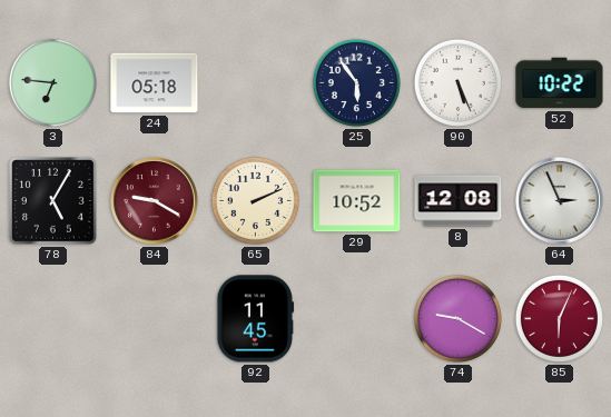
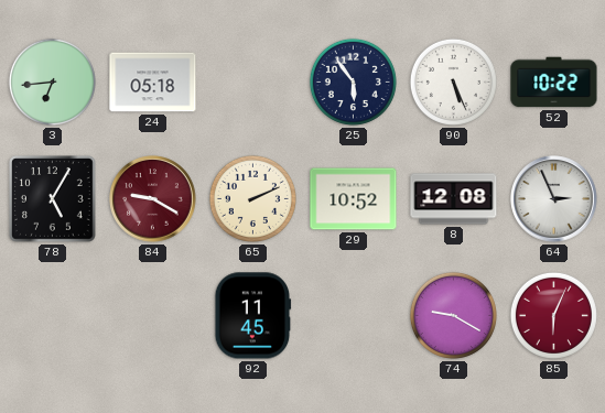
3: 6:46 -> 6:44
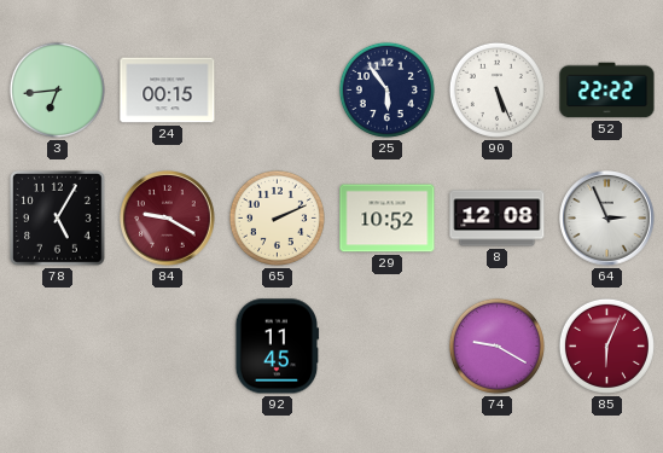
24: 05:18 -> 00:15
52: 10:22 -> 22:22
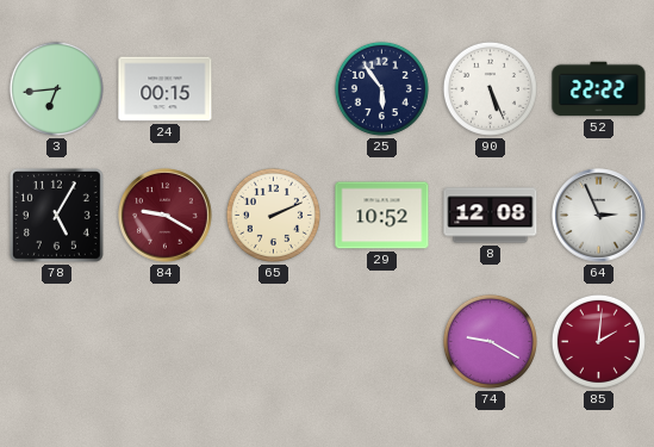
92: 11:45 -> none
85: 6:04 -> 2:01
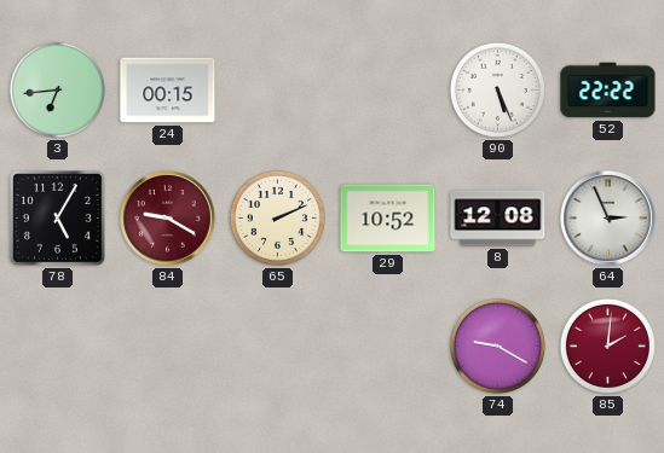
25: 5:54 -> none
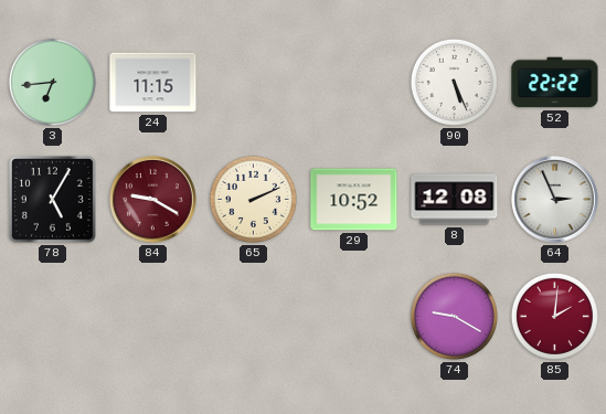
24: 00:15 -> 11:15
